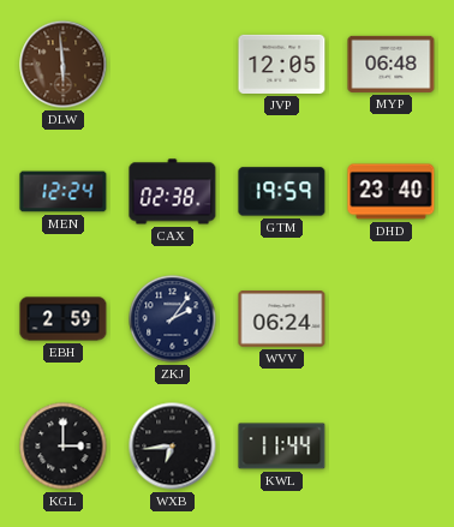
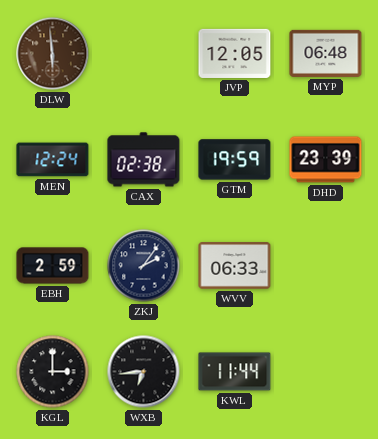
DHD: 23:40 -> 23:39
WVV: 06:24 -> 06:33
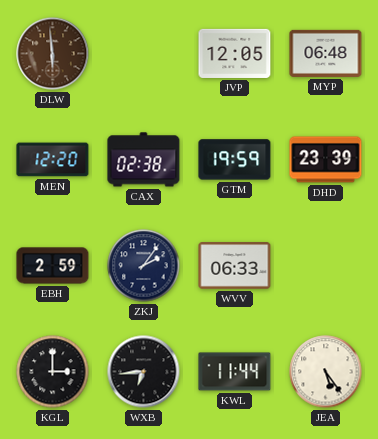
MEN: 12:24 -> 12:20
JEA: none -> 5:24
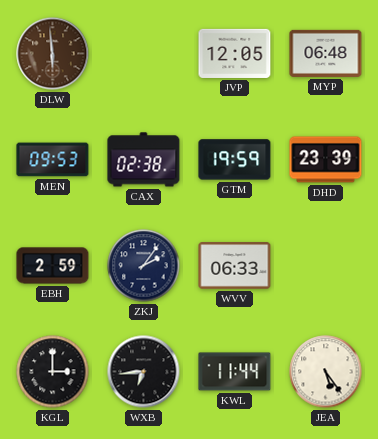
MEN: 12:20 -> 09:53
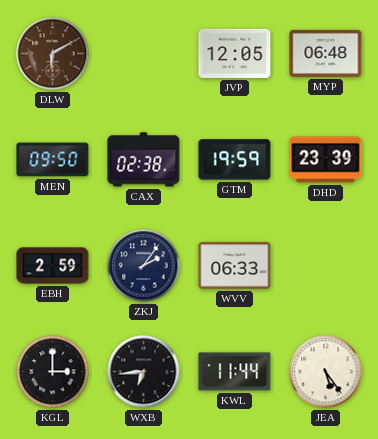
DLW: 5:59 -> 6:10
MEN: 09:53 -> 09:50
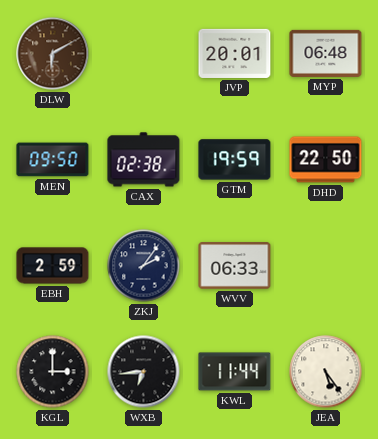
JVP: 12:05 -> 20:01
DHD: 23:39 -> 22:50
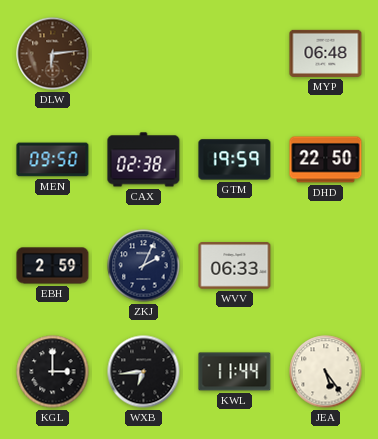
DLW: 6:10 -> 6:14
JVP: 20:01 -> none
ZKJ: 2:06 -> 2:04
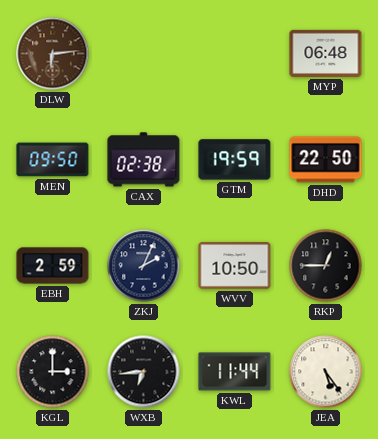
WVV: 06:33 -> 10:50
RKP: none -> 12:45
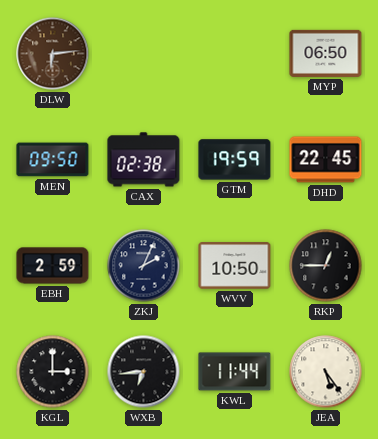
MYP: 06:48 -> 06:50
DHD: 22:50 -> 22:45
